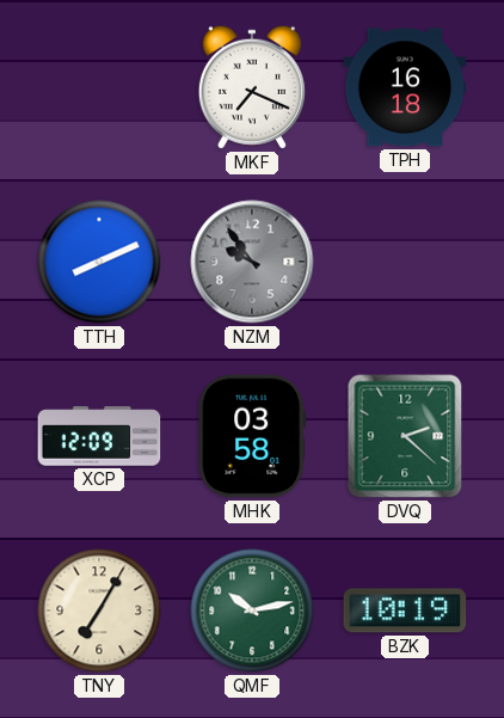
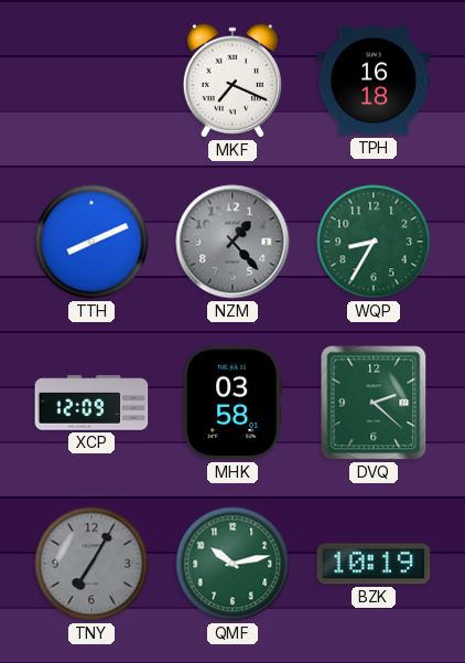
NZM: 9:54 -> 1:23
WQP: none -> 8:35
TNY dial: cream -> grey
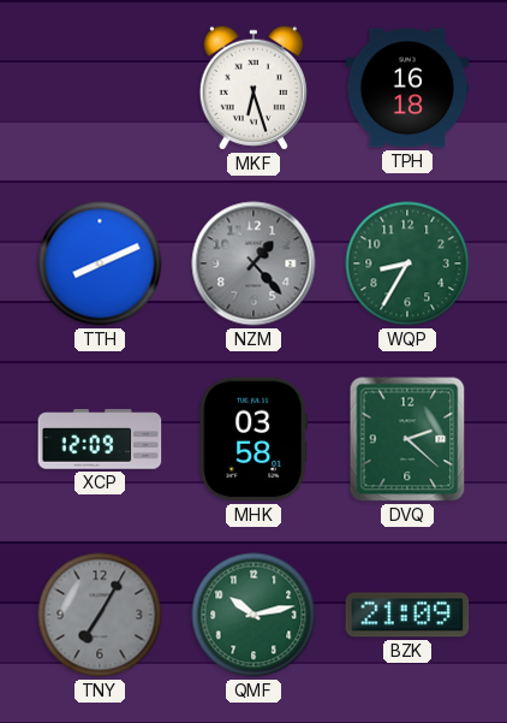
MKF: 7:19 -> 6:27
BZK: 10:19 -> 21:09
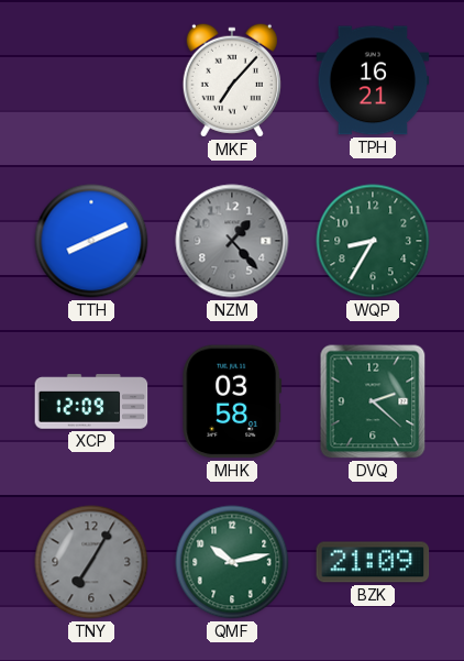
MKF: 6:27 -> 7:07
TPH: 16:18 -> 16:21
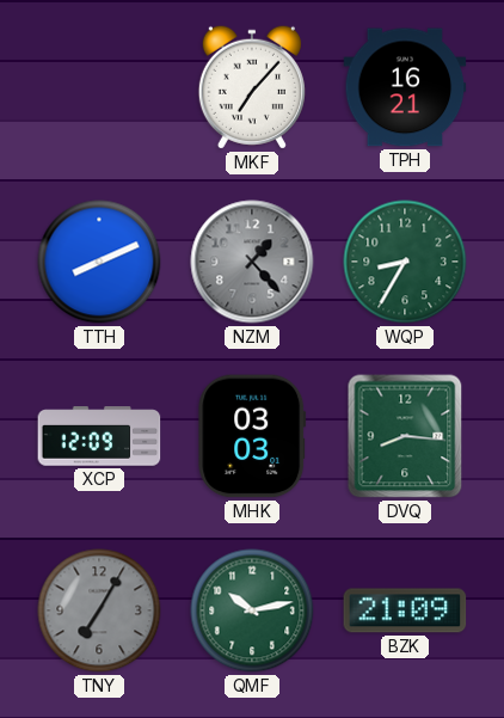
MHK: 03:58 -> 03:03
DVQ: 2:22 -> 8:16
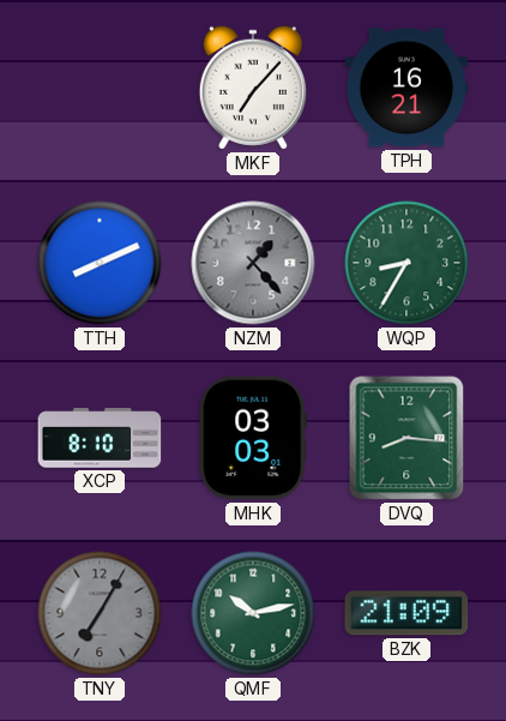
XCP: 12:09 -> 8:10
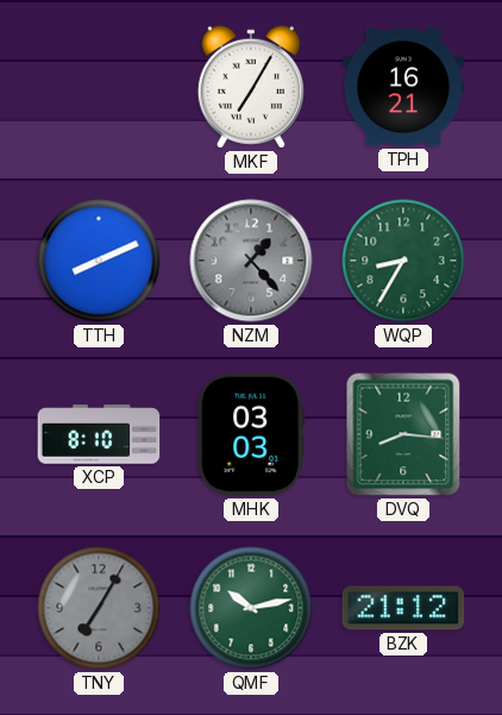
MKF: 7:07 -> 7:05
BZK: 21:09 -> 21:12
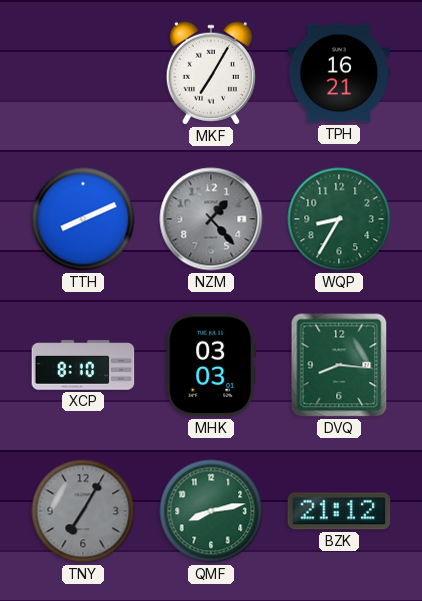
QMF: 10:13 -> 8:13
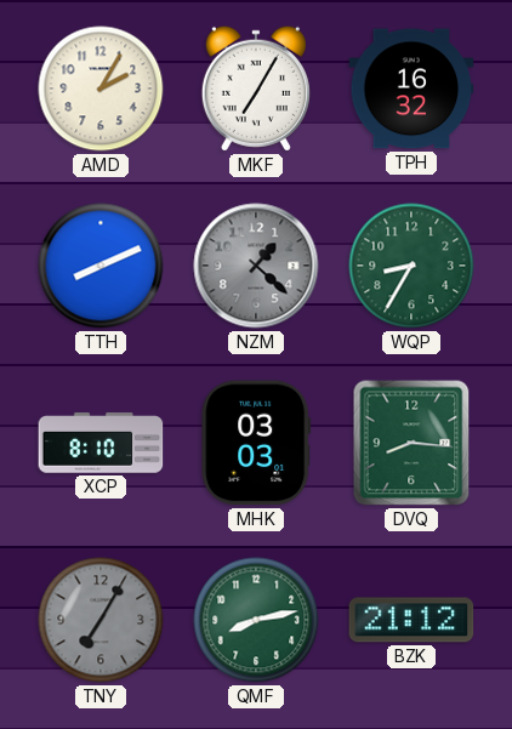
AMD: none -> 2:05
TPH: 16:21 -> 16:32
NZM: 1:23 -> 1:22
